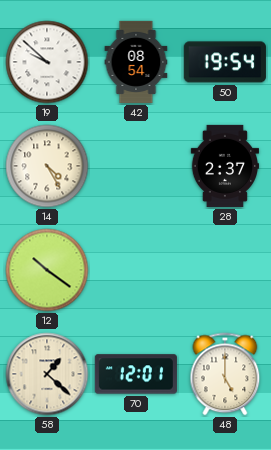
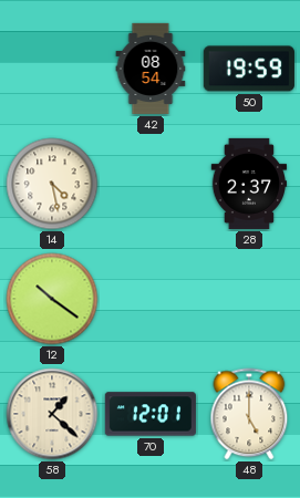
19: 9:52 -> none
50: 19:54 -> 19:59
14: 4:25 -> 4:28
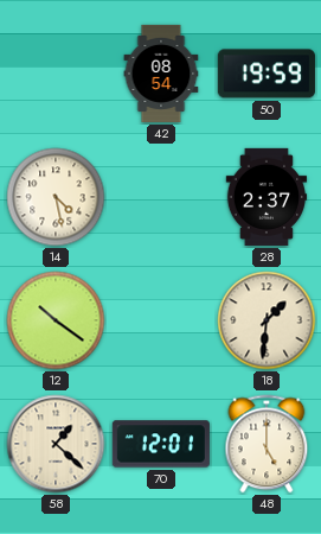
18: none -> 1:31
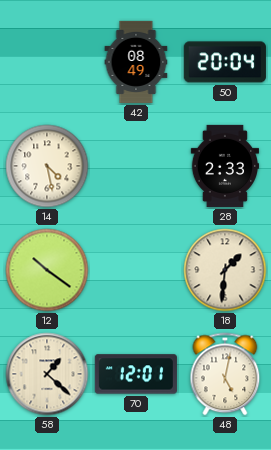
42: 08:54 -> 08:49
50: 19:59 -> 20:04
28: 2:37 -> 2:33
48: 5:00 -> 5:02
